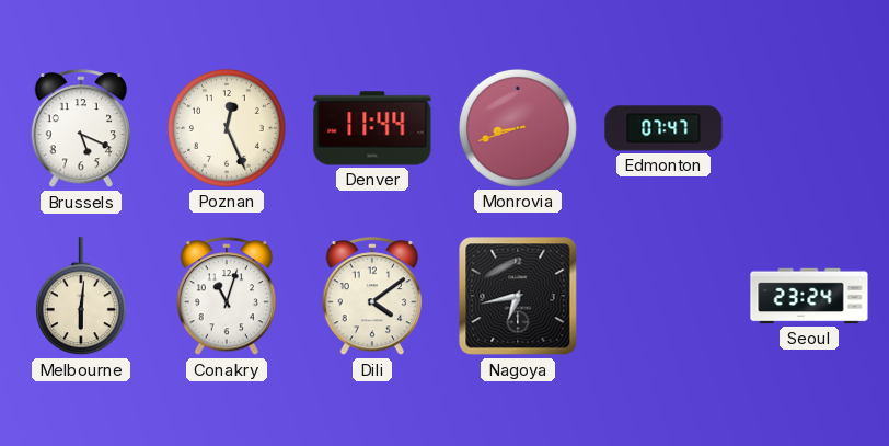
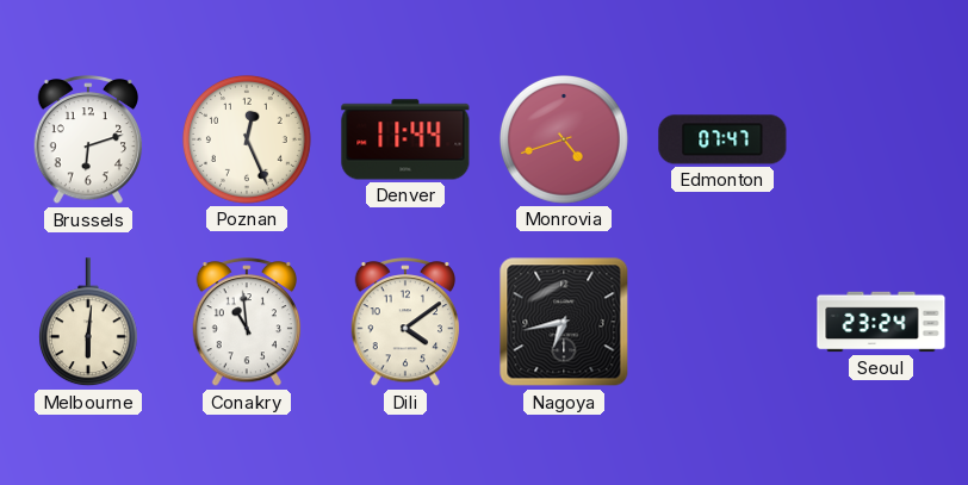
Brussels: 5:19 -> 6:12
Monrovia: 8:42 -> 4:42
Conakry: 11:03 -> 10:59
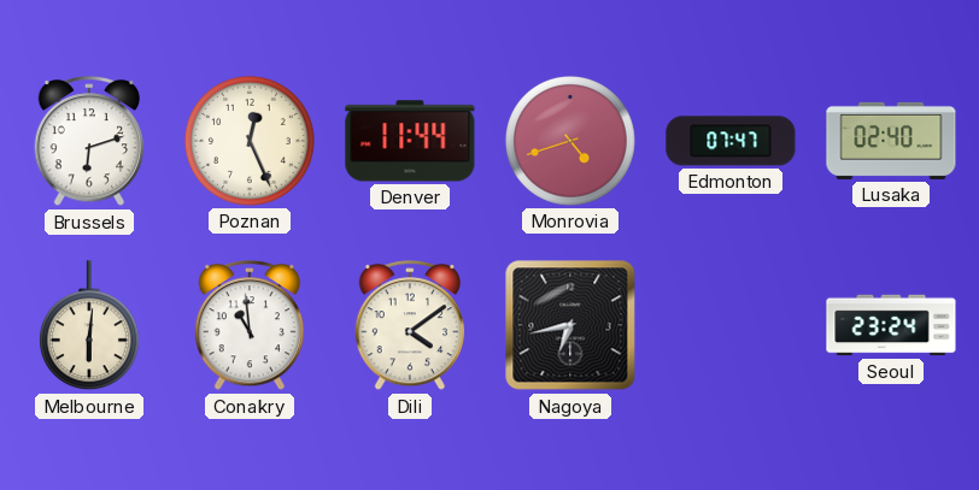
Lusaka: none -> 02:40
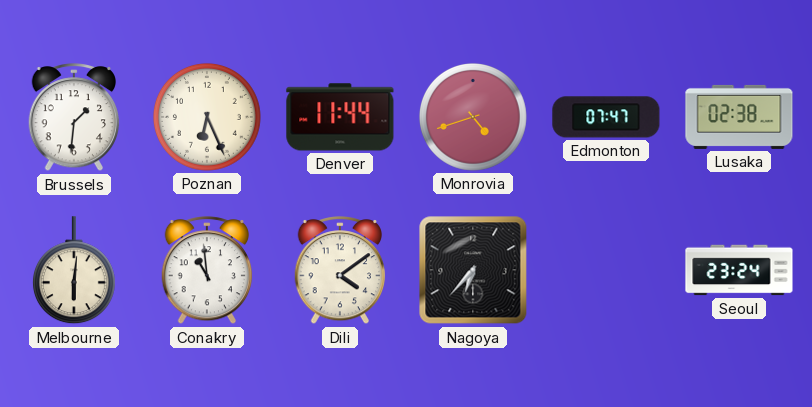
Brussels: 6:12 -> 1:31
Poznan: 12:26 -> 6:26
Lusaka: 02:40 -> 02:38
Nagoya: 6:43 -> 6:37
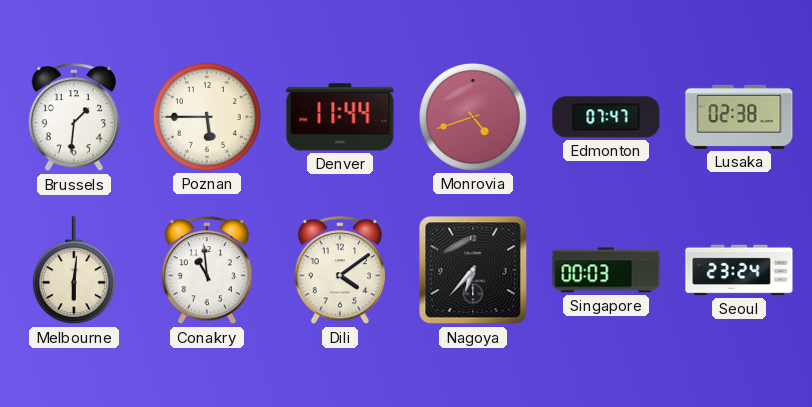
Poznan: 6:26 -> 5:45
Singapore: none -> 00:03
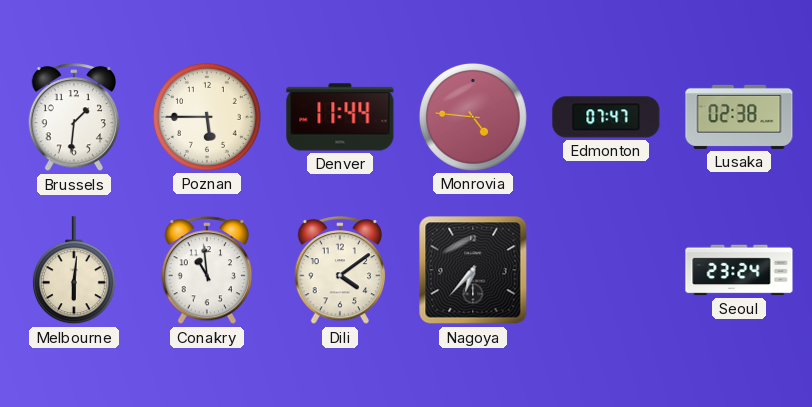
Monrovia: 4:42 -> 4:46
Singapore: 00:03 -> none
